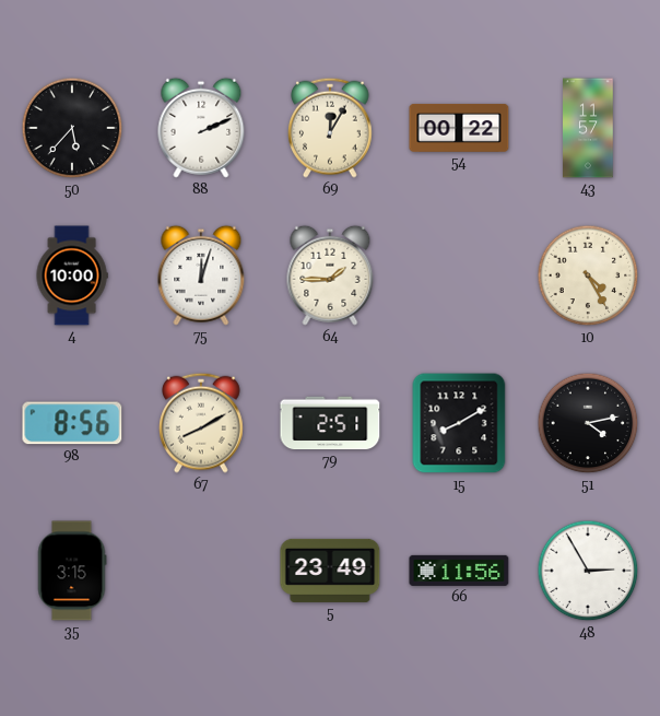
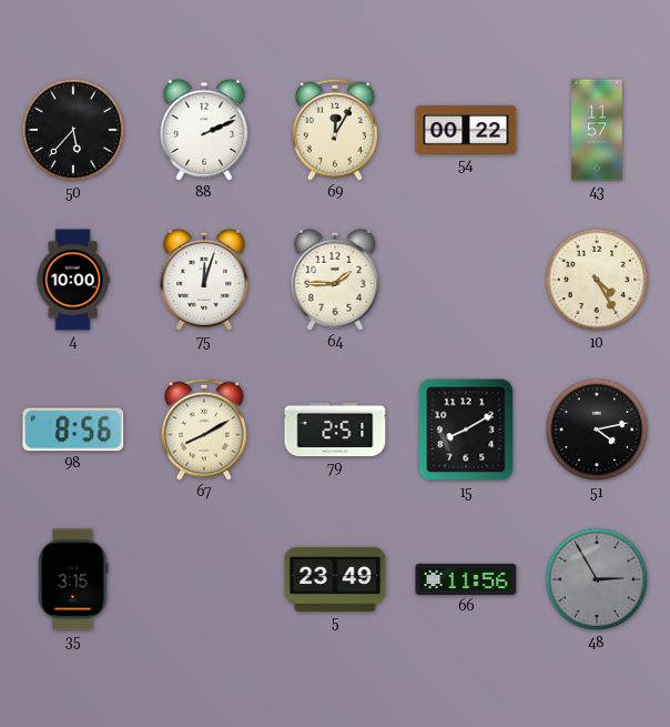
48 dial: white -> grey
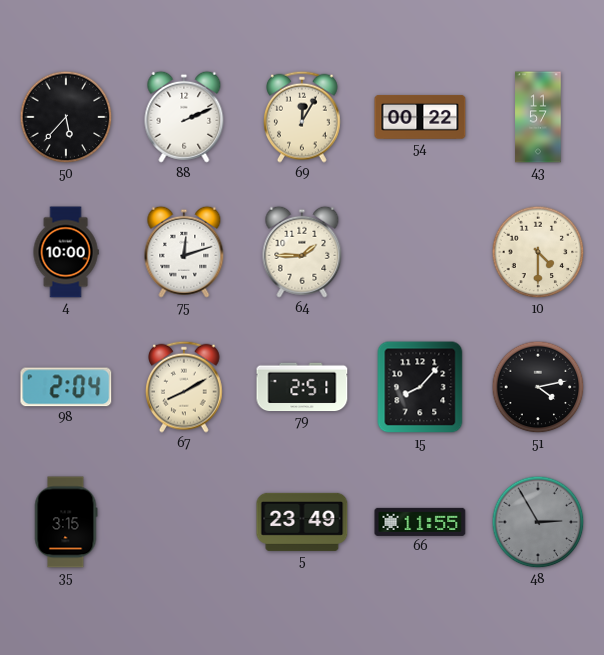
75: 12:03 -> 12:12
10: 4:25 -> 4:30
98: 8:56 -> 2:04
15: 8:10 -> 8:07
66: 11:56 -> 11:55
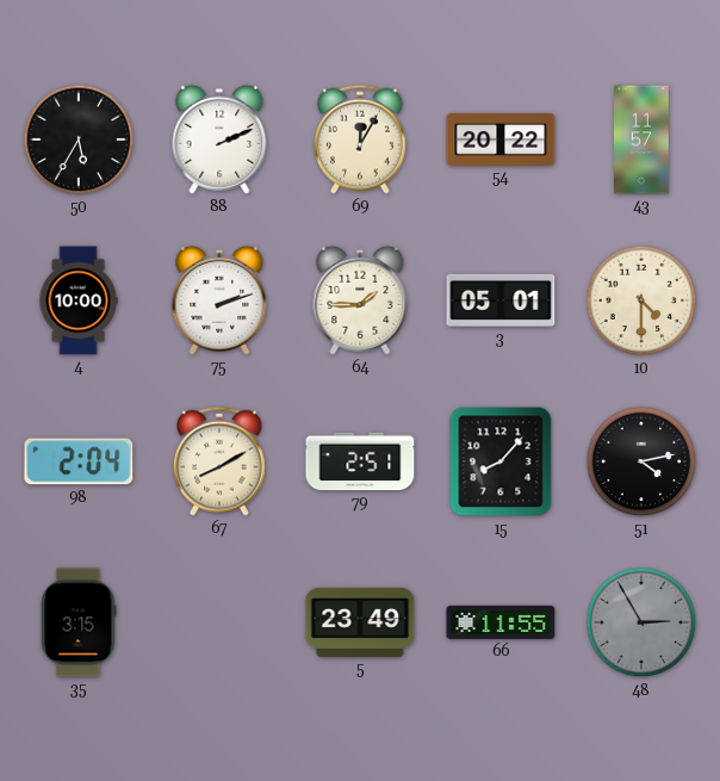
50: 5:37 -> 5:35
54: 00:22 -> 20:22
75: 12:12 -> 2:12
3: none -> 05:01
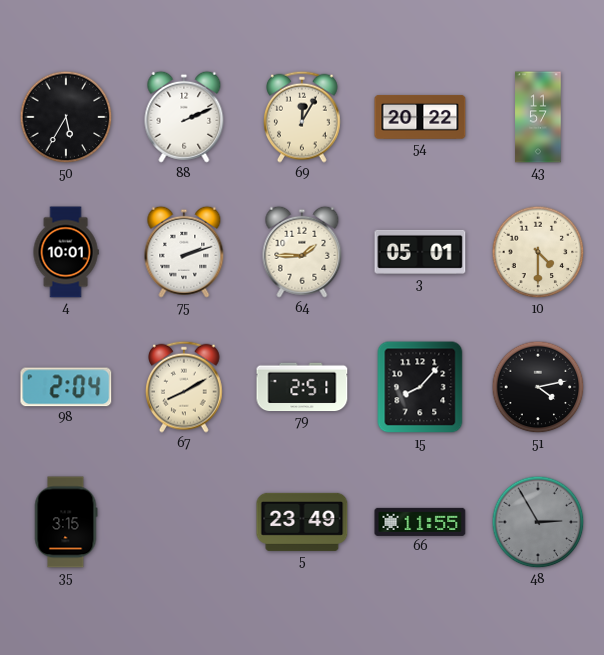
4: 10:00 -> 10:01
